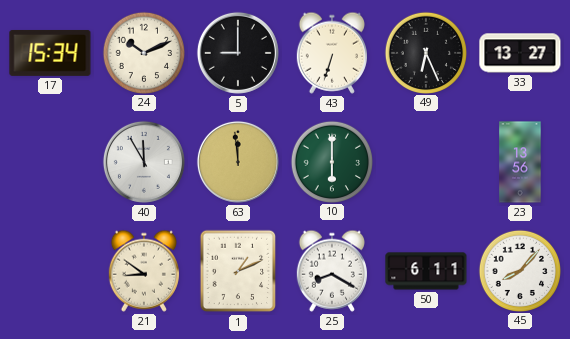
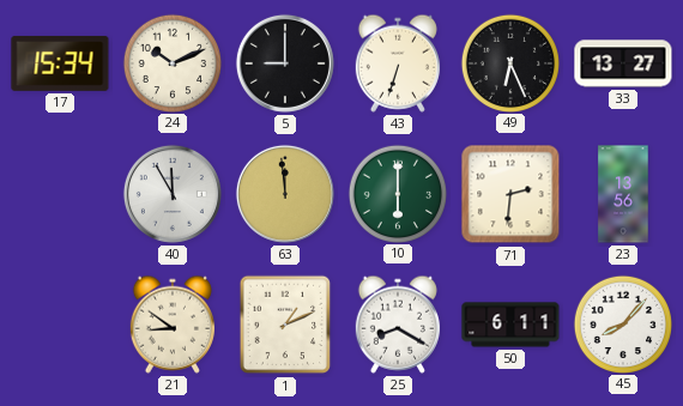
71: none -> 2:31
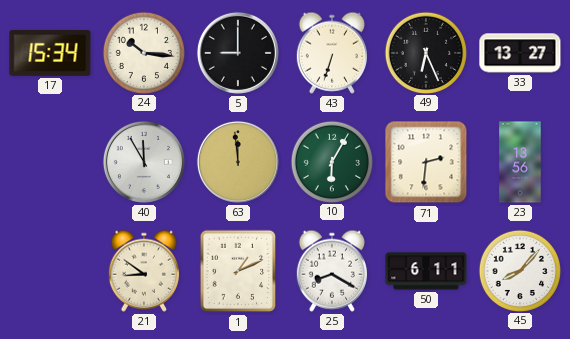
24: 10:11 -> 10:16
10: 6:00 -> 6:05
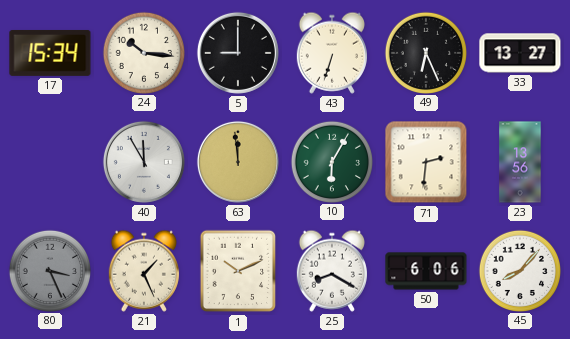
80: none -> 3:26
21: 8:51 -> 1:26
1: 1:11 -> 10:11
50: 6:11 -> 6:06
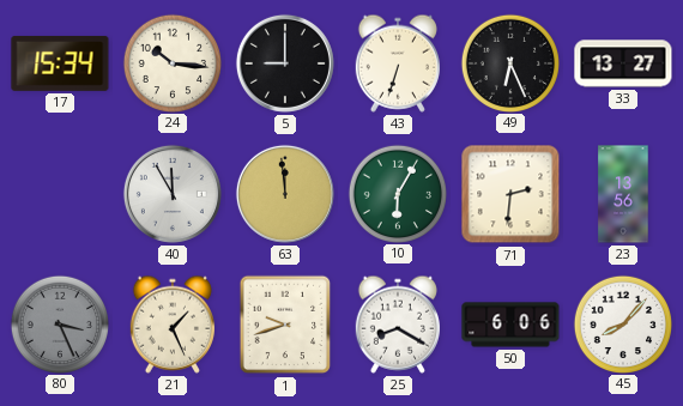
1: 10:11 -> 9:42
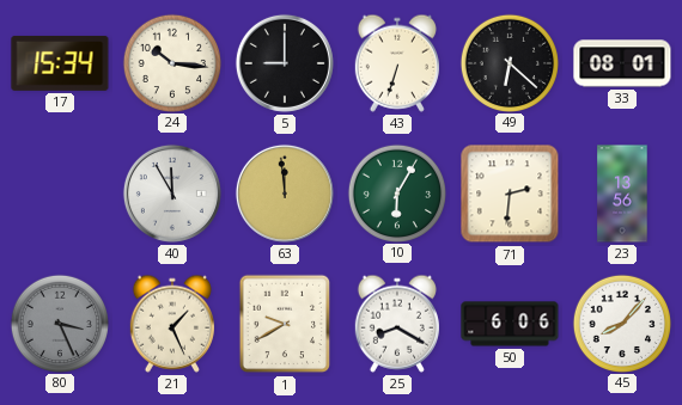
49: 6:26 -> 6:22
33: 13:27 -> 08:01
1: 9:42 -> 9:40
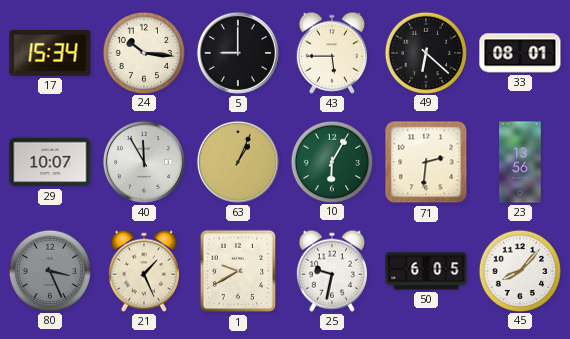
43: 6:33 -> 5:45
29: none -> 10:07
63: 11:59 -> 1:04
25: 8:20 -> 9:32
50: 6:06 -> 6:05
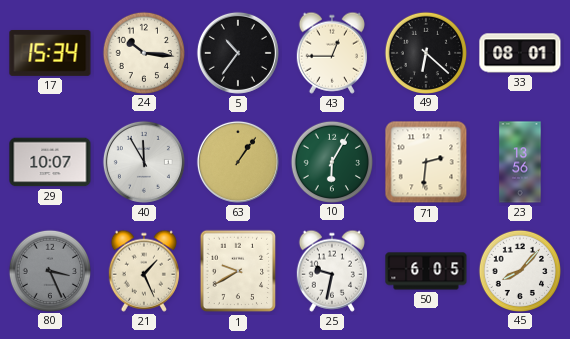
5: 9:00 -> 10:36
43: 5:45 -> 12:45
63: 1:04 -> 1:06
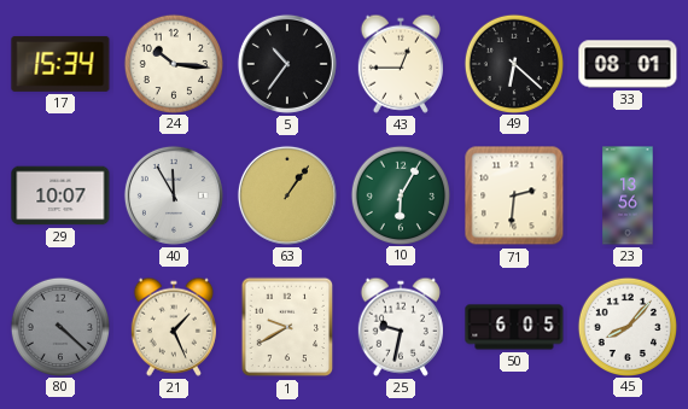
80: 3:26 -> 4:22
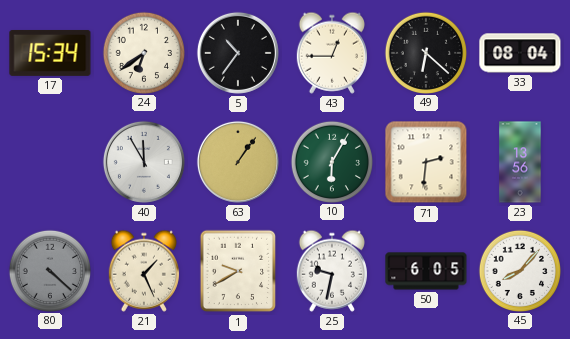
24: 10:16 -> 6:39
33: 08:01 -> 08:04
29: 10:07 -> none
